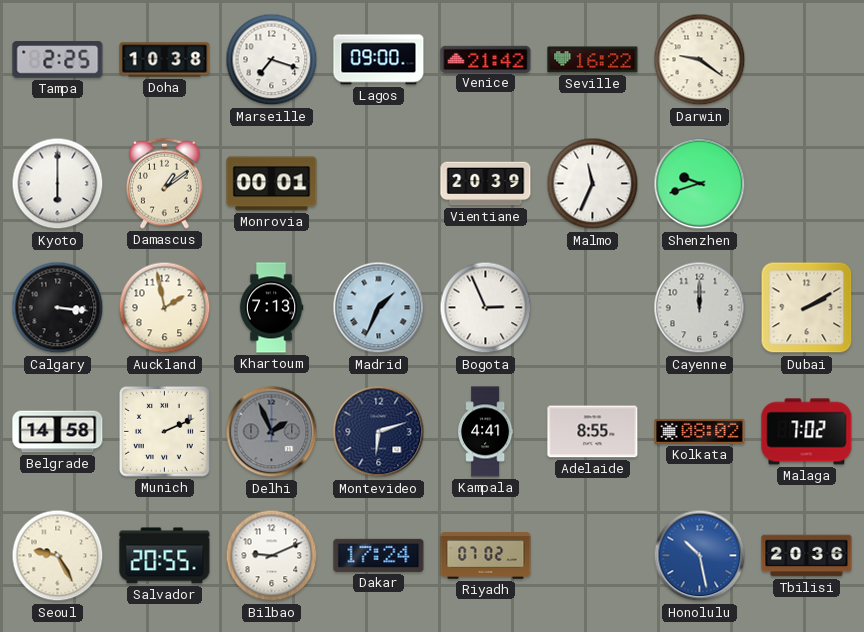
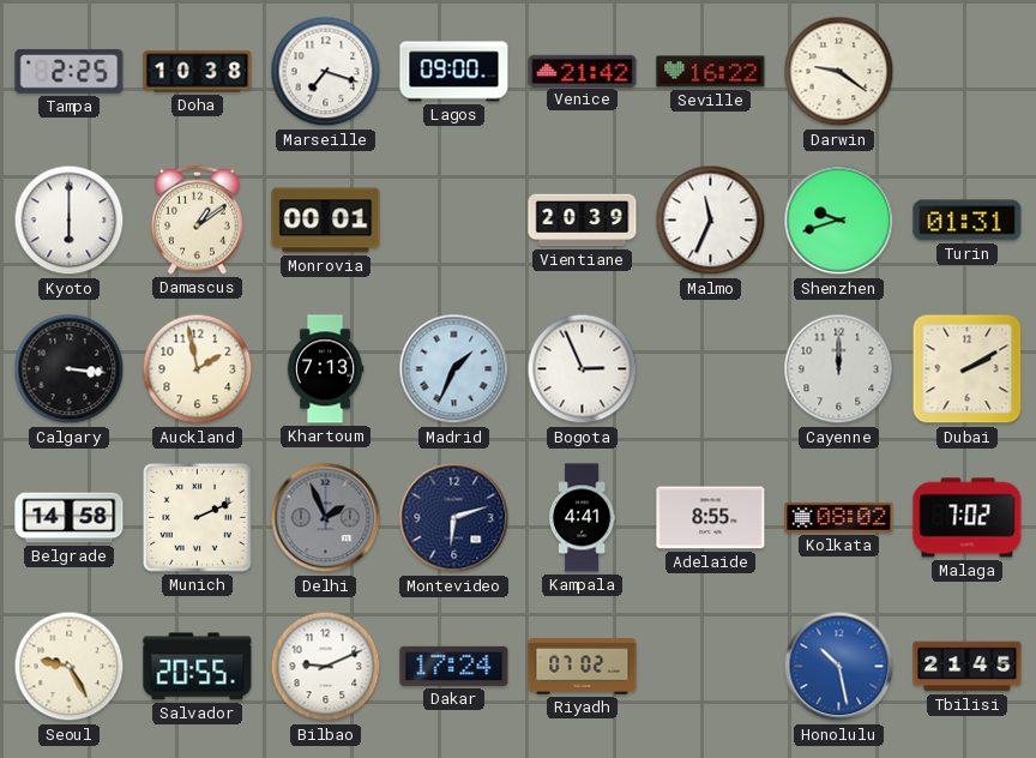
Turin: none -> 01:31
Tbilisi: 20:36 -> 21:45
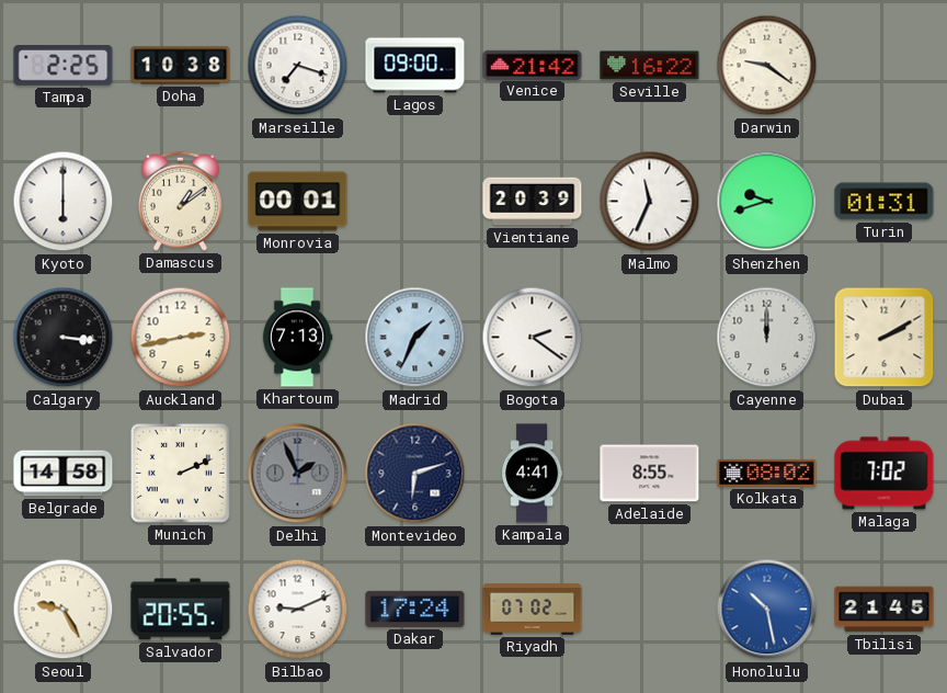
Auckland: 1:58 -> 2:43
Bogota: 2:56 -> 2:21
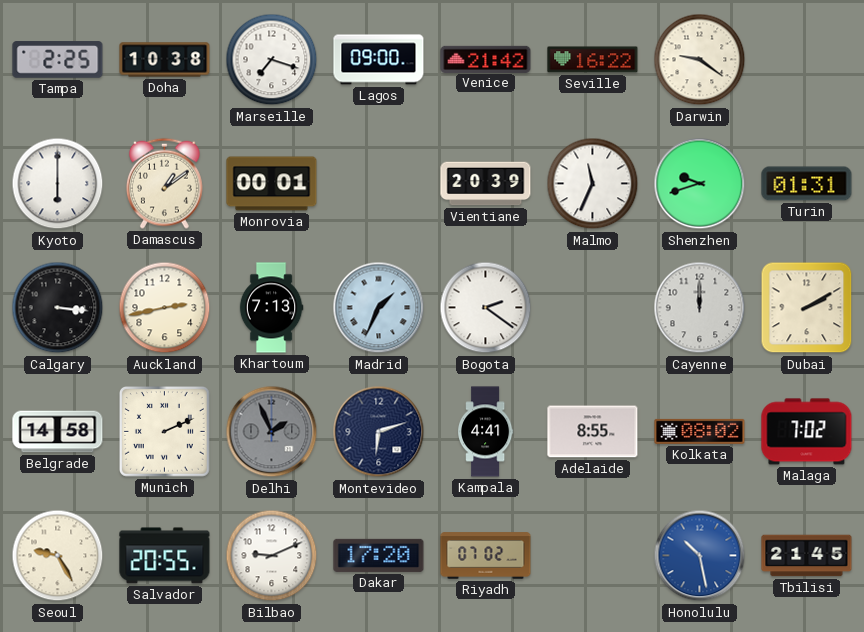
Dakar: 17:24 -> 17:20
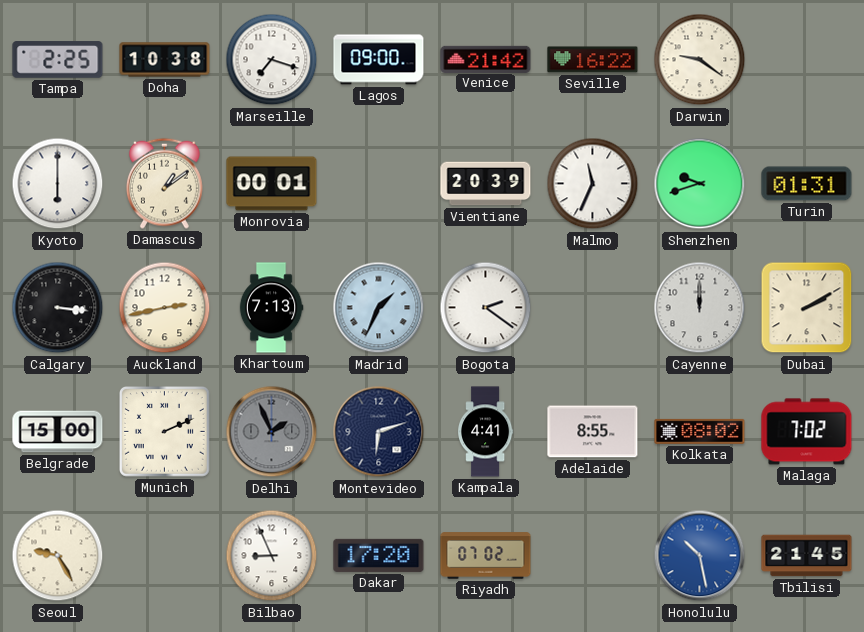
Belgrade: 14:58 -> 15:00
Salvador: 20:55 -> none
Bilbao: 9:11 -> 8:56
